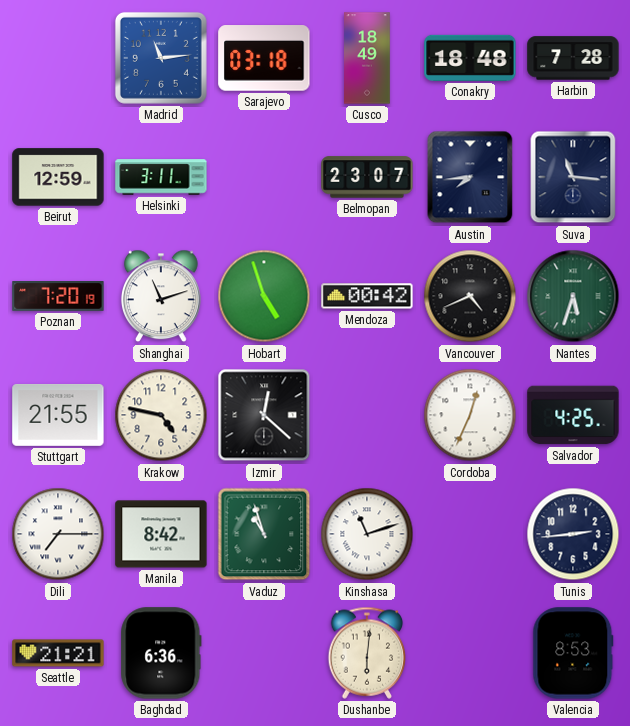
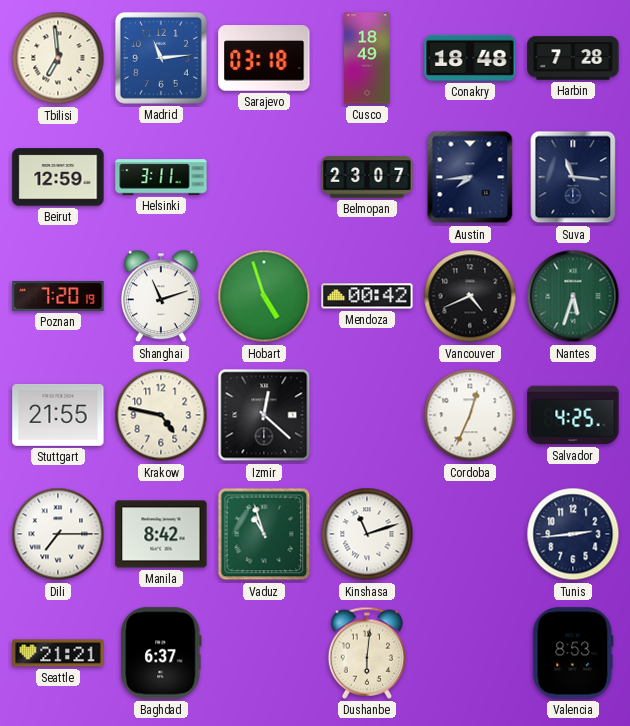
Tbilisi: none -> 6:59
Baghdad: 6:36 -> 6:37
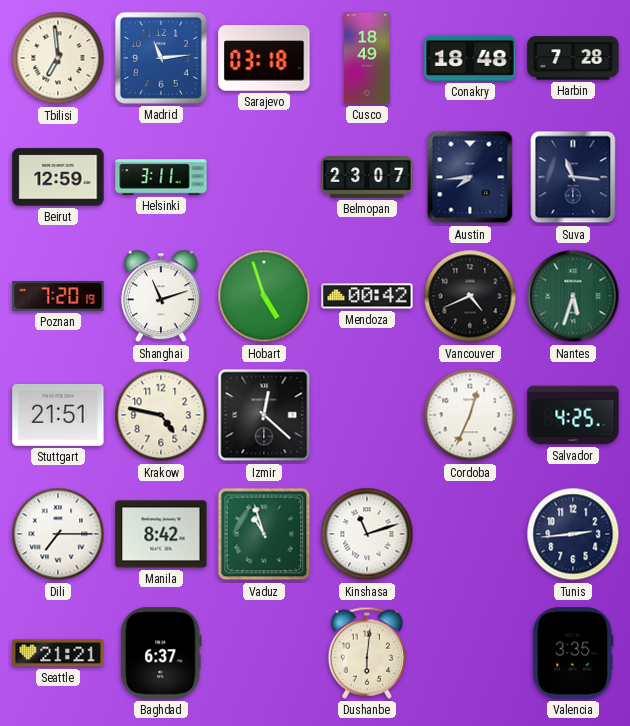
Stuttgart: 21:55 -> 21:51
Valencia: 8:53 -> 3:35
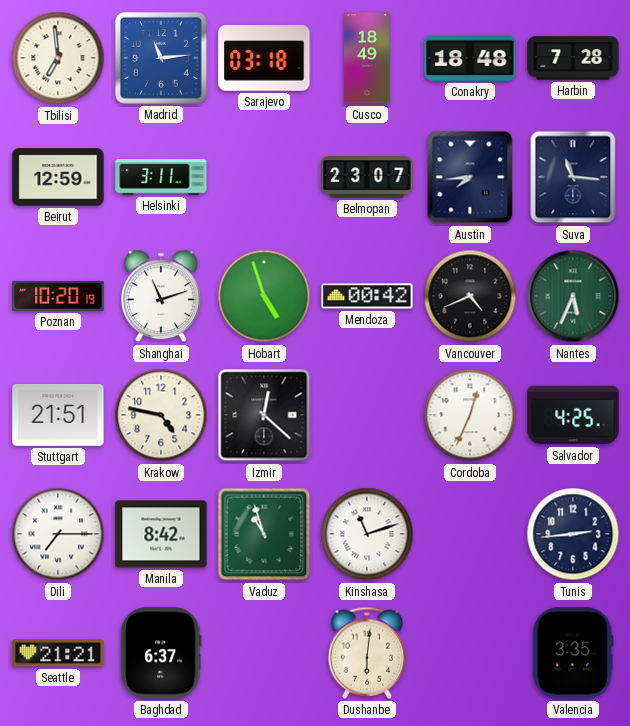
Poznan: 7:20 -> 10:20
Nantes: 5:33 -> 5:34
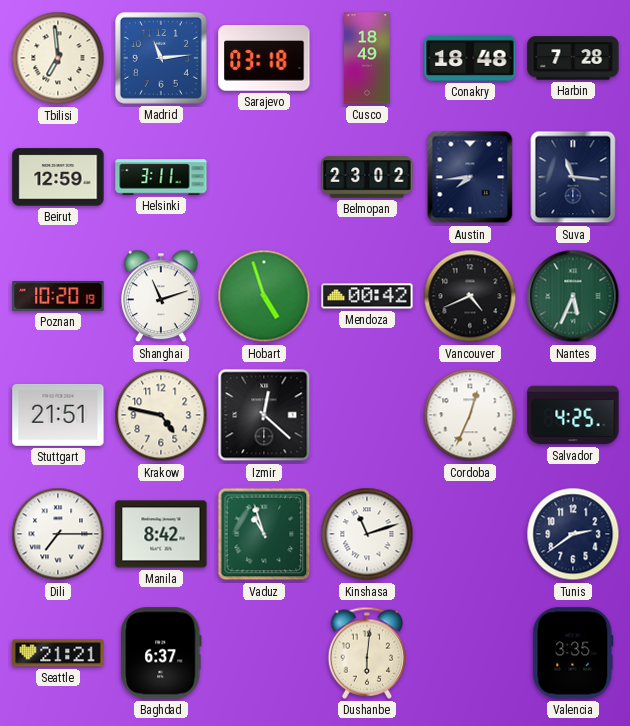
Belmopan: 23:07 -> 23:02
Tunis: 2:44 -> 2:39
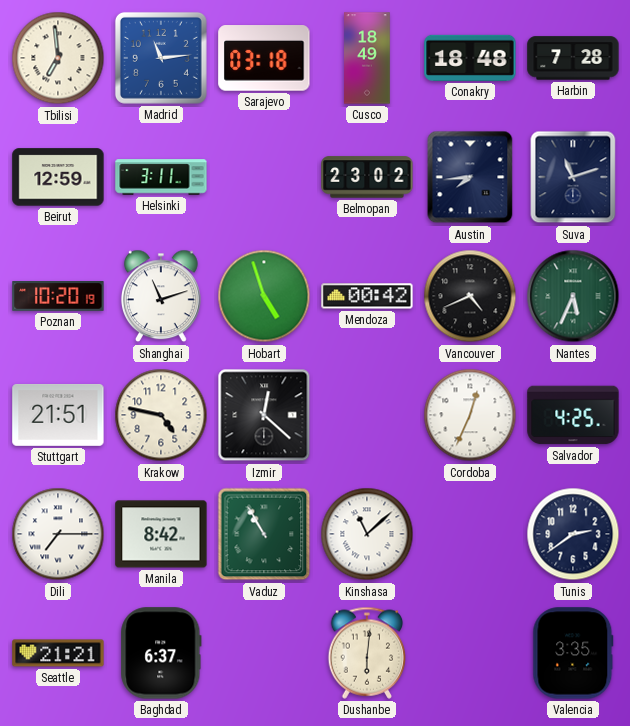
Suva: 11:16 -> 11:12
Vaduz: 10:57 -> 10:55
Kinshasa: 11:12 -> 11:08
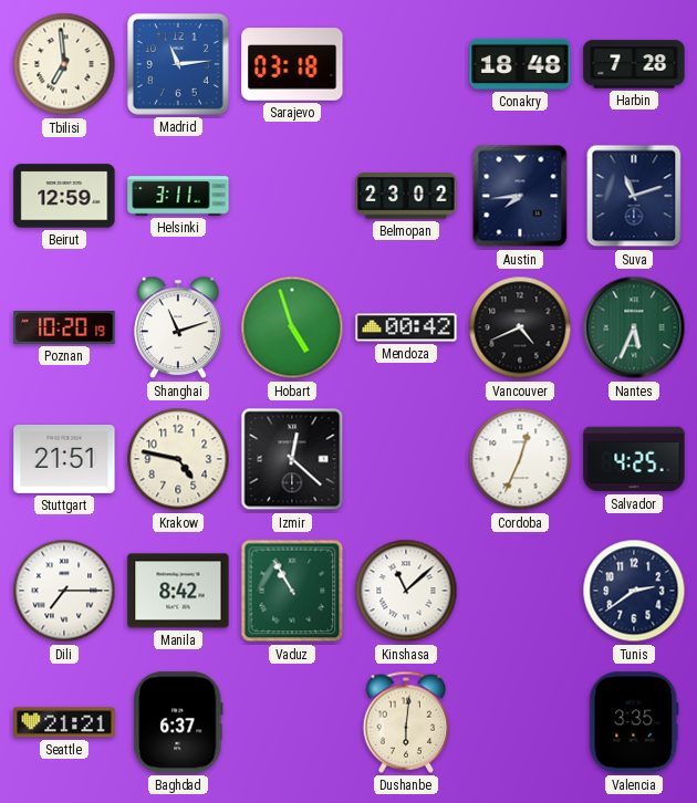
Cusco: 18:49 -> none
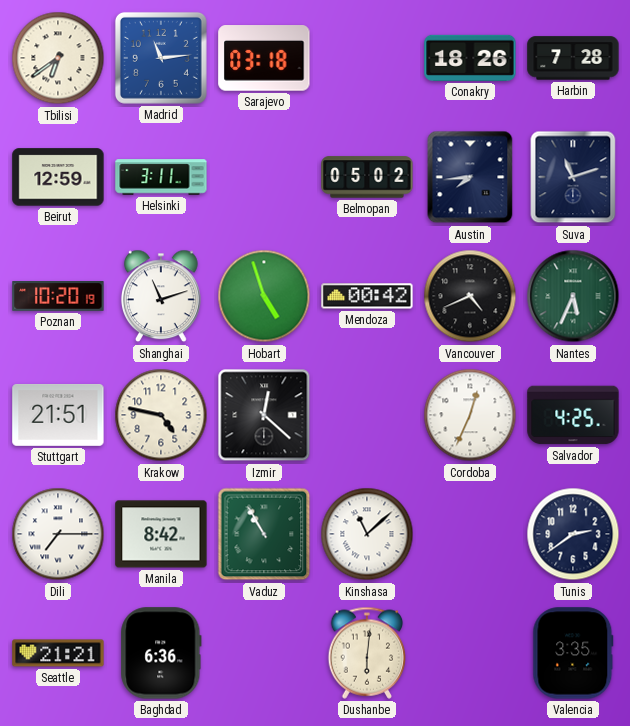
Tbilisi: 6:59 -> 6:39
Conakry: 18:48 -> 18:26
Belmopan: 23:02 -> 05:02
Baghdad: 6:37 -> 6:36
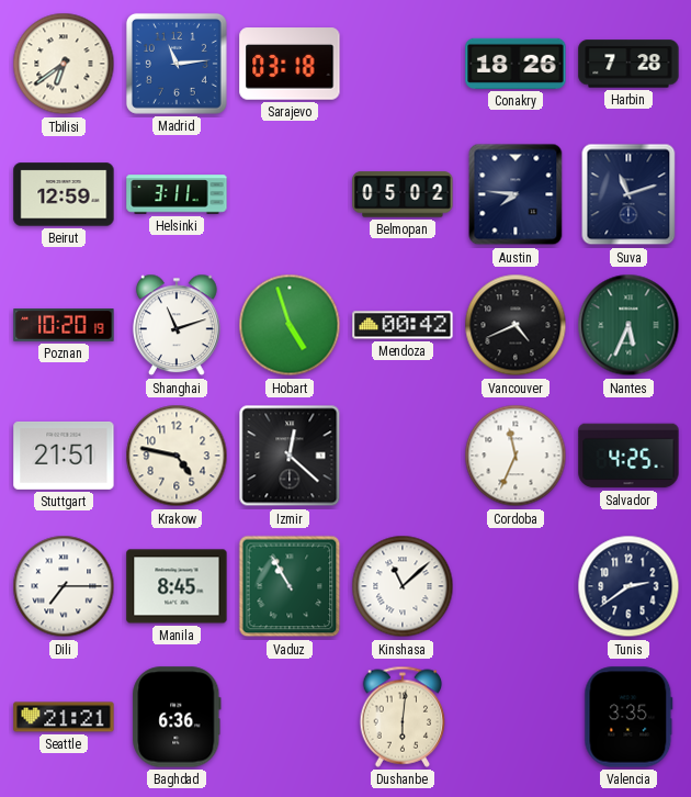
Austin: 7:44 -> 7:46
Cordoba: 12:34 -> 11:34
Manila: 8:42 -> 8:45
